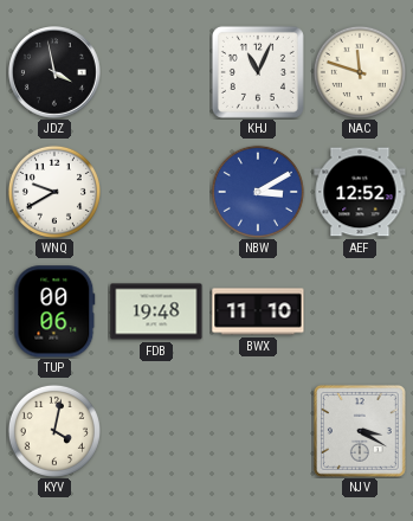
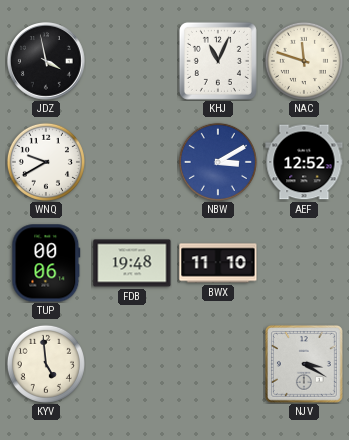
KYV: 4:02 -> 4:59
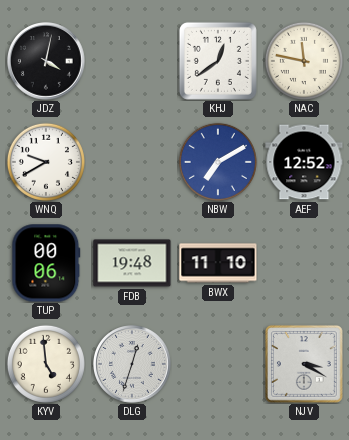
JDZ: 3:58 -> 4:02
KHJ: 11:04 -> 12:39
NAC: 11:48 -> 11:47
NBW: 3:10 -> 7:10
DLG: none -> 12:33
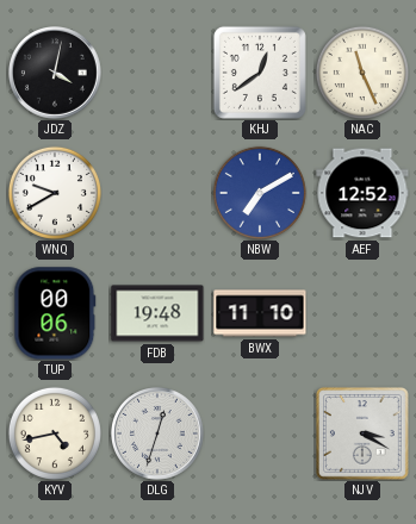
NAC: 11:47 -> 11:26
KYV: 4:59 -> 4:43
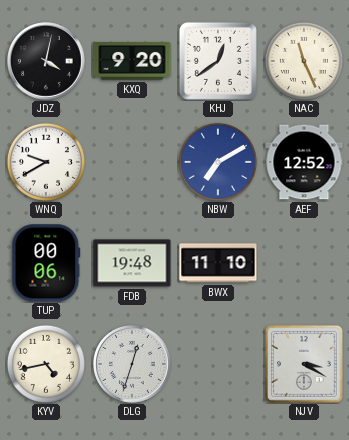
KXQ: none -> 9:20
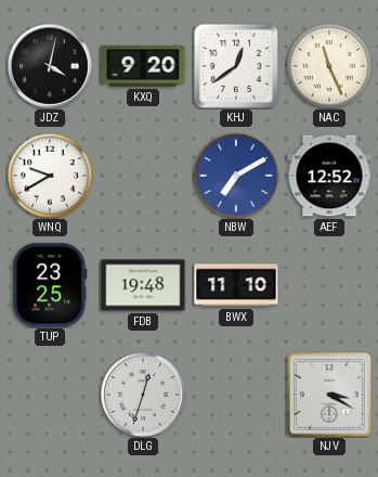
TUP: 00:06 -> 23:25
KYV: 4:43 -> none
